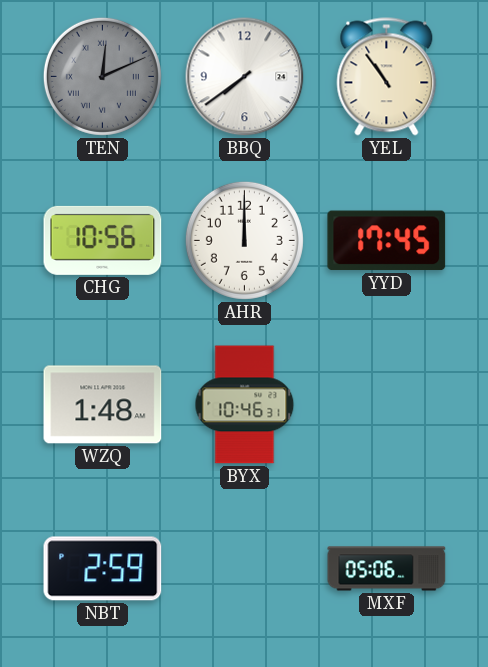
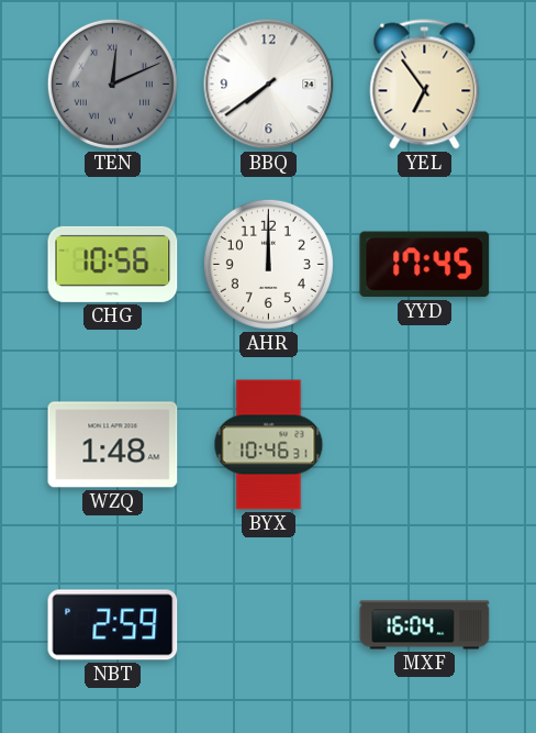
YEL: 10:54 -> 6:54
MXF: 05:06 -> 16:04
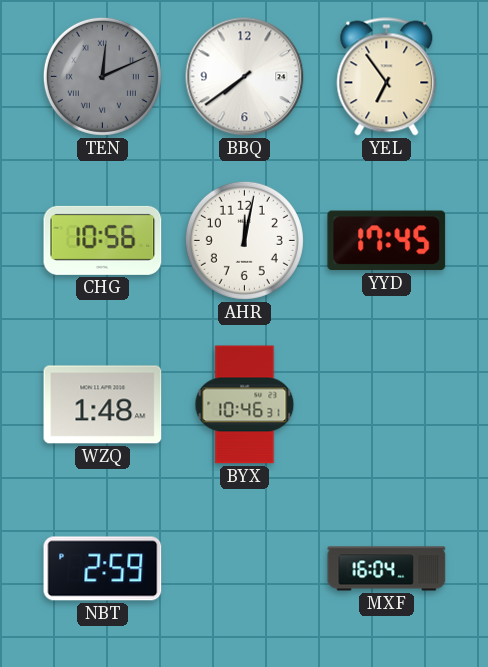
AHR: 12:00 -> 12:02
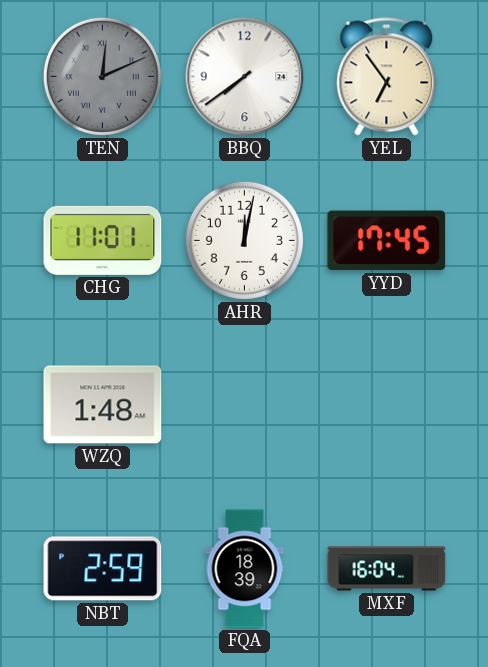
CHG: 10:56 -> 11:01
BYX: 10:46 -> none
FQA: none -> 18:39
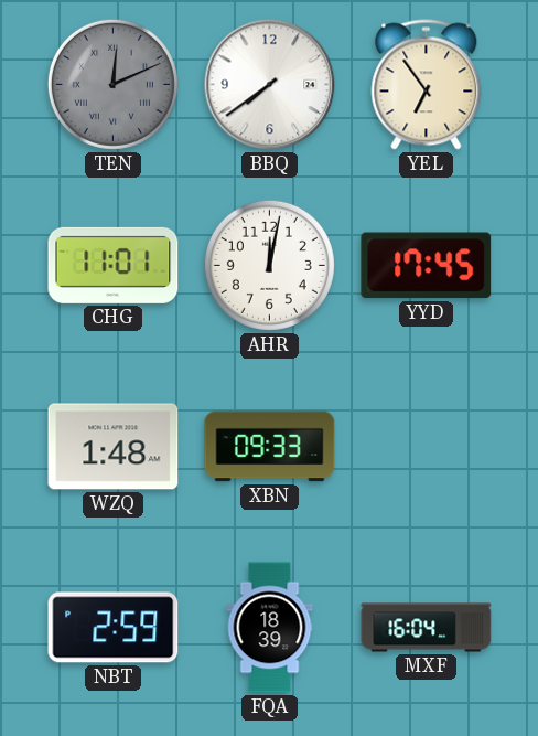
XBN: none -> 09:33
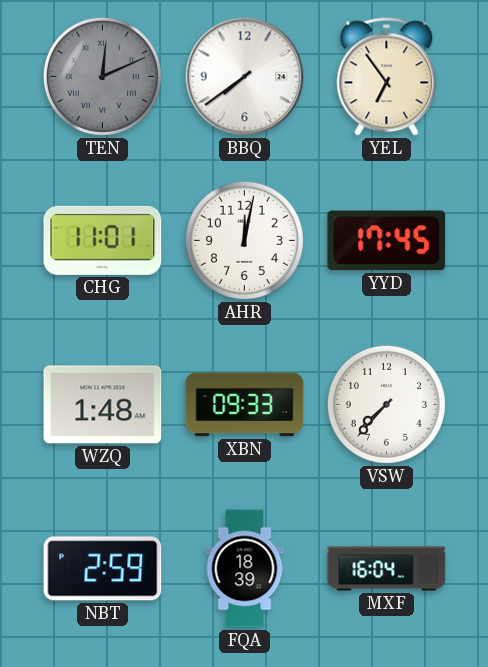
VSW: none -> 7:37
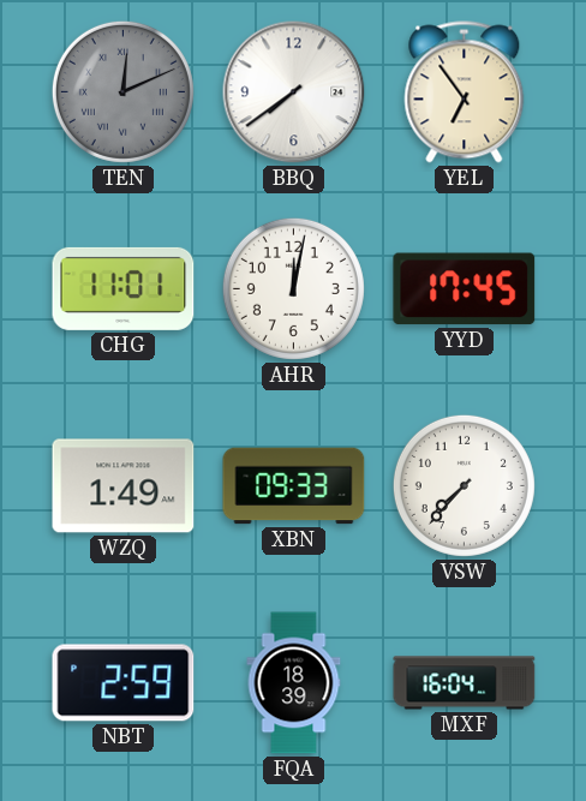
WZQ: 1:48 -> 1:49
